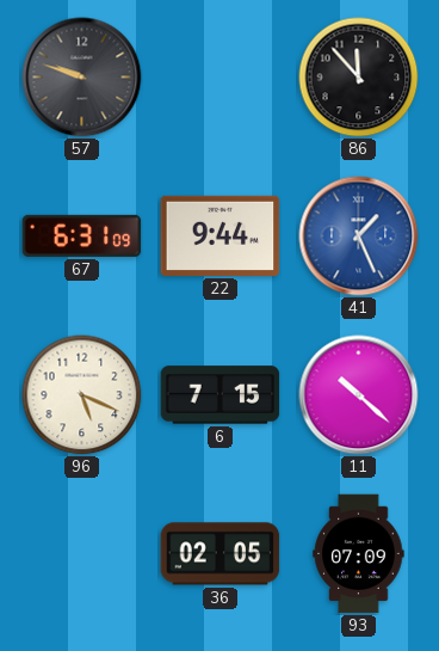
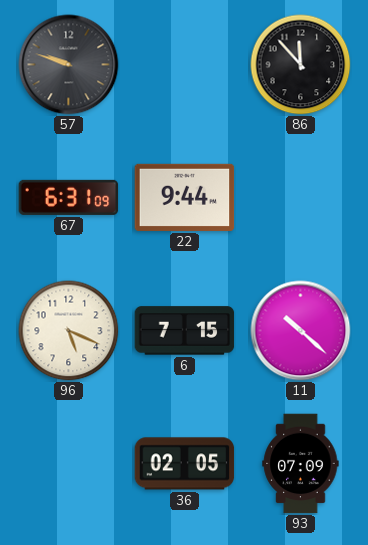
41: 1:26 -> none
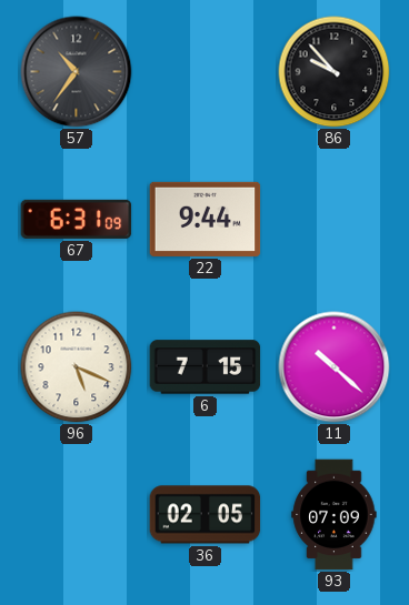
57: 9:48 -> 10:36
86: 11:53 -> 9:53
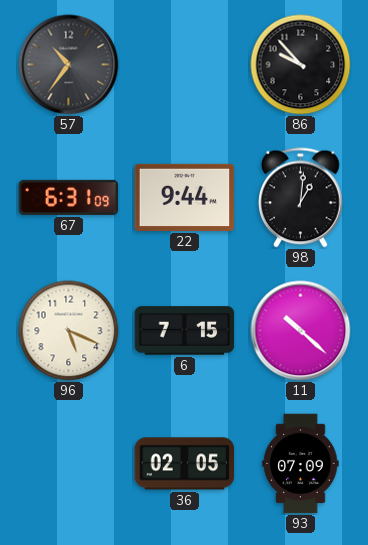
98: none -> 1:01
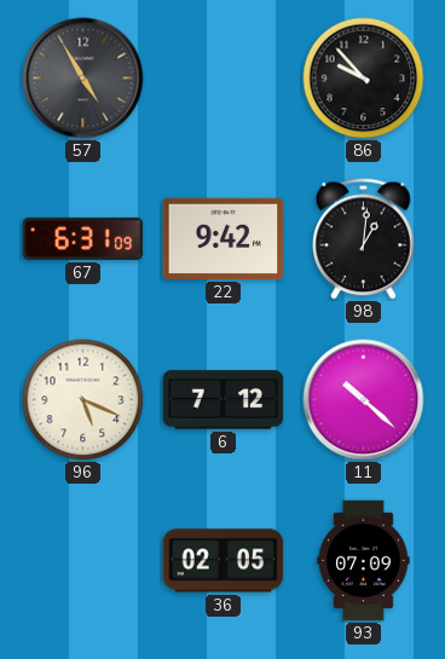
57: 10:36 -> 4:55
22: 9:44 -> 9:42
6: 7:15 -> 7:12
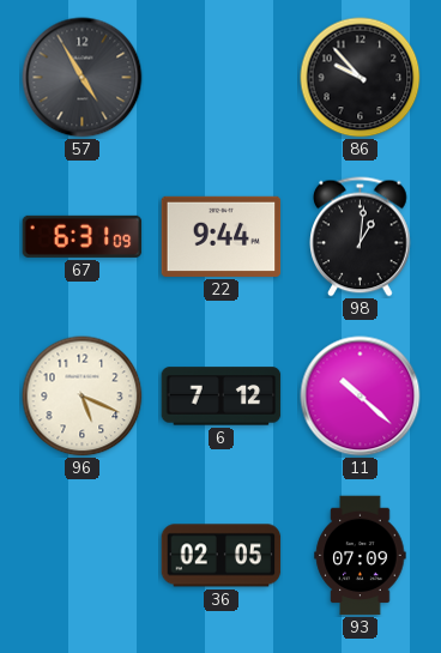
22: 9:42 -> 9:44
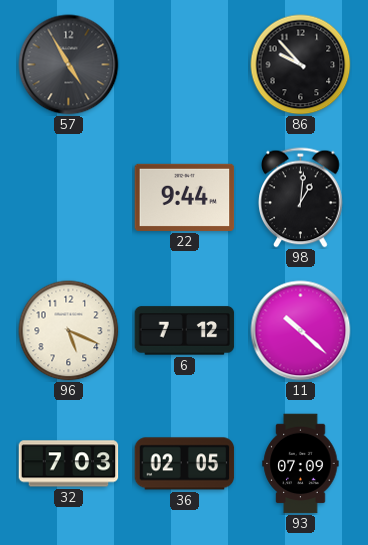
67: 6:31 -> none
32: none -> 7:03
